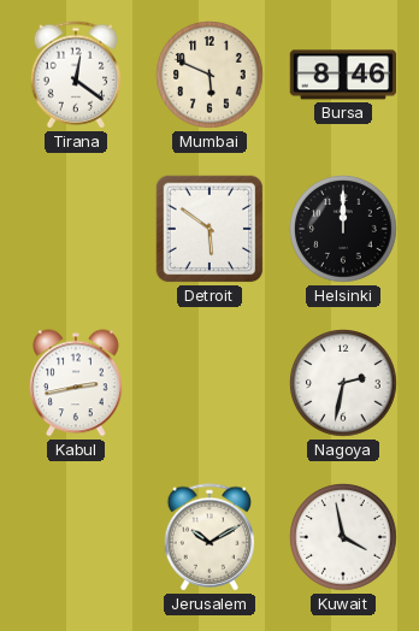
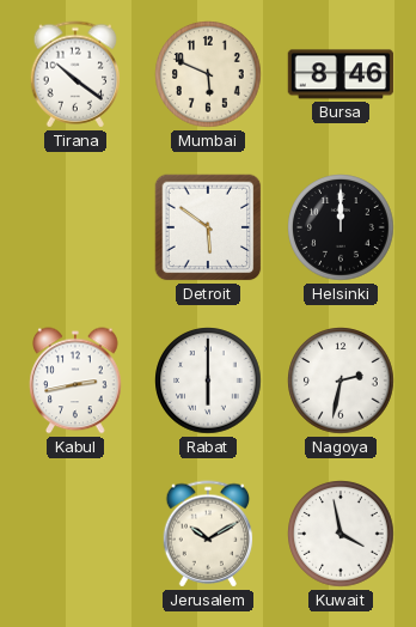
Tirana: 12:21 -> 10:21
Rabat: none -> 6:00
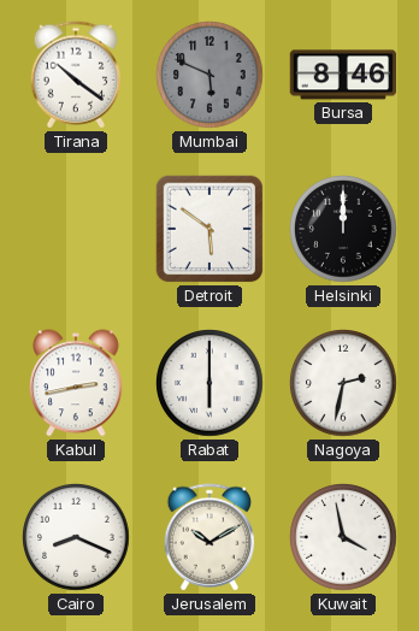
Mumbai dial: cream -> grey
Cairo: none -> 8:19
